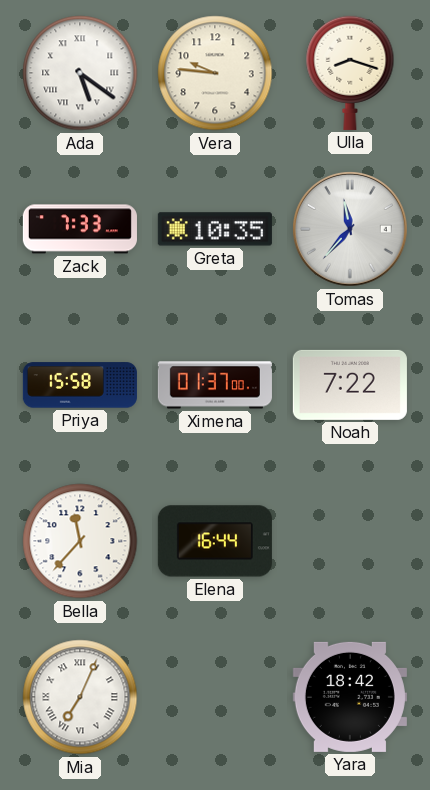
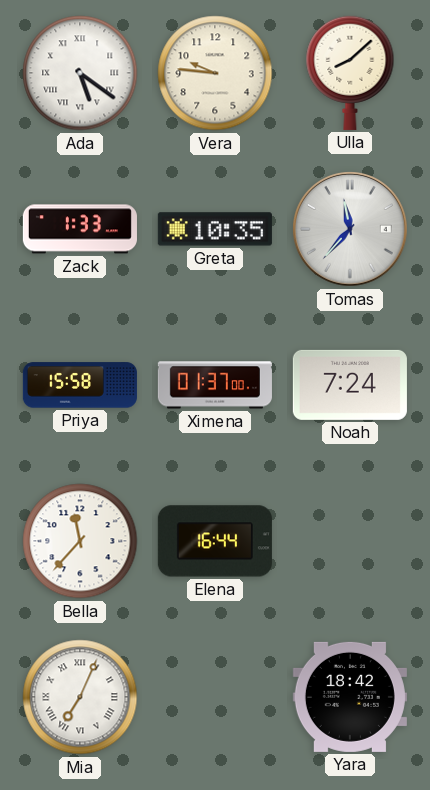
Ulla: 8:18 -> 8:08
Zack: 7:33 -> 1:33
Noah: 7:22 -> 7:24
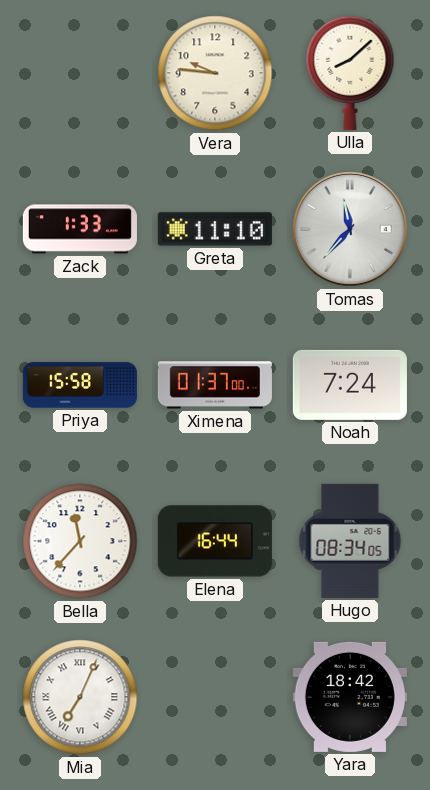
Ada: 5:21 -> none
Greta: 10:35 -> 11:10
Hugo: none -> 08:34
